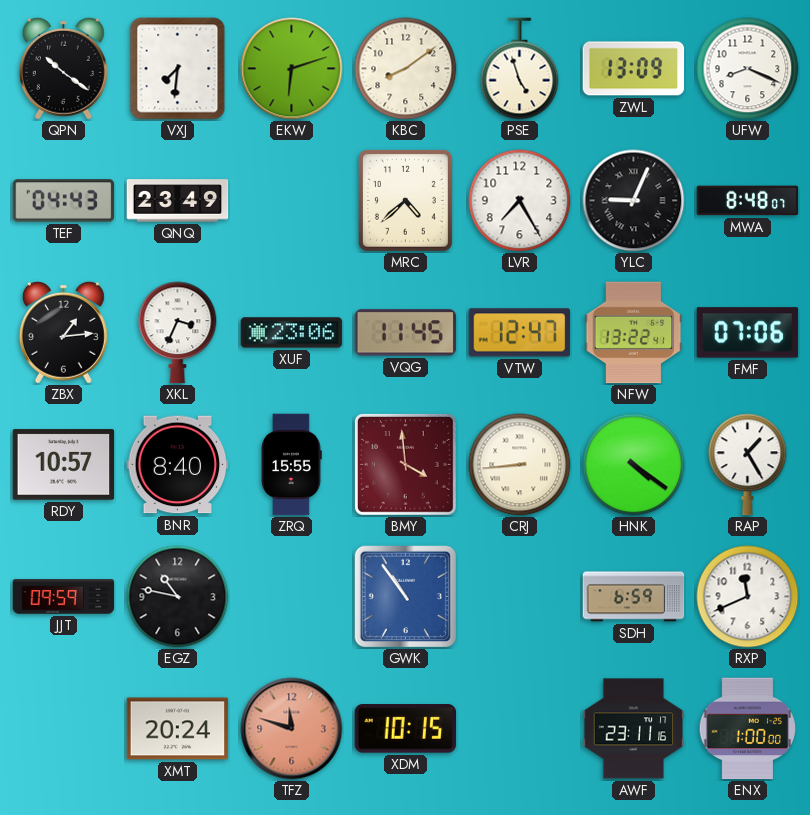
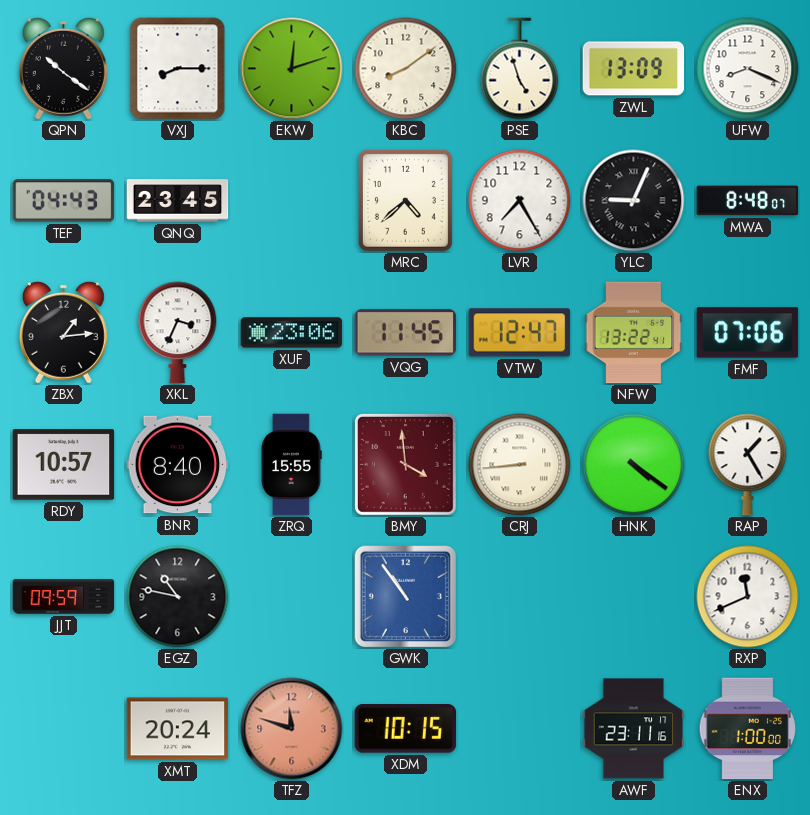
VXJ: 7:31 -> 8:15
EKW: 6:12 -> 12:12
QNQ: 23:49 -> 23:45
SDH: 6:59 -> none
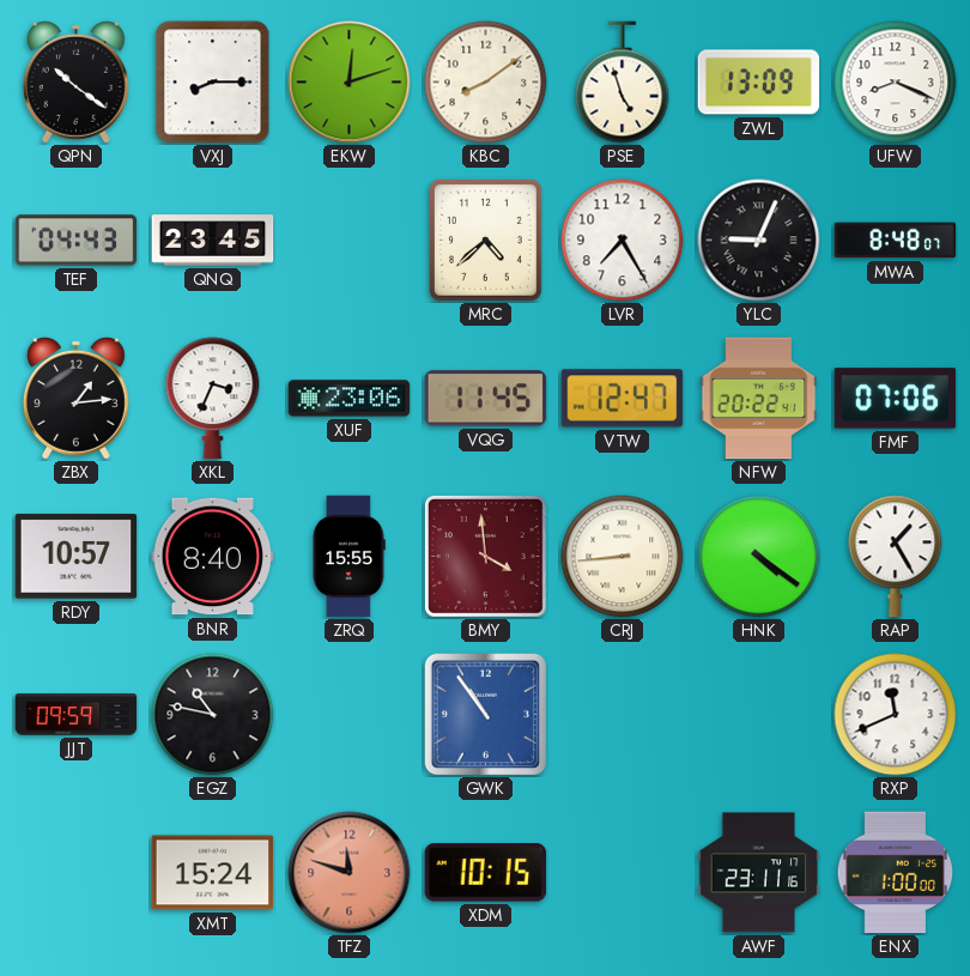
NFW: 13:22 -> 20:22
XMT: 20:24 -> 15:24
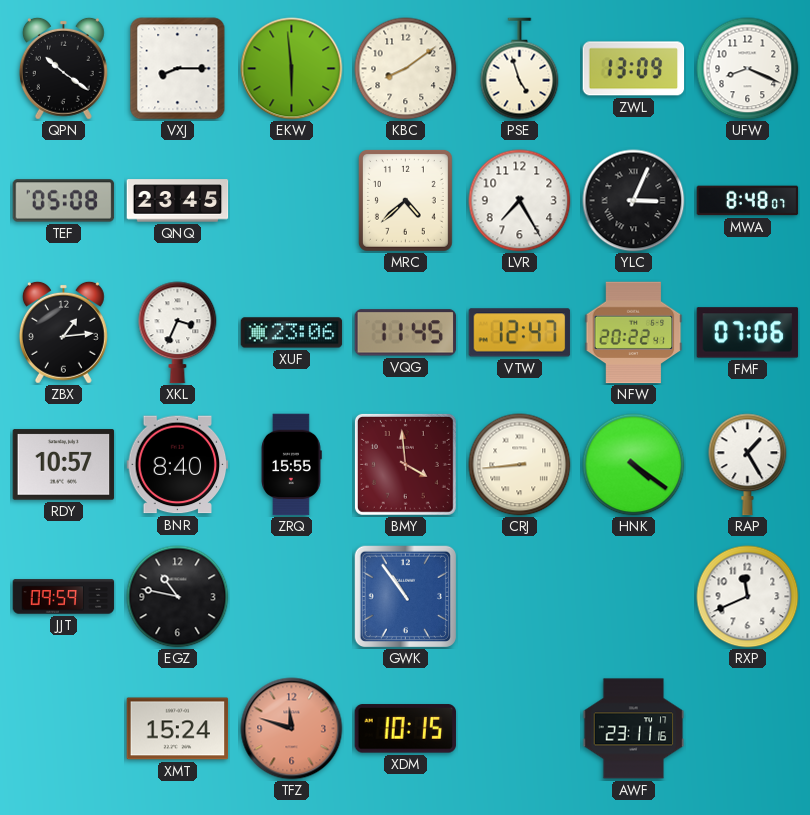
EKW: 12:12 -> 5:59
TEF: 04:43 -> 05:08
YLC: 9:04 -> 3:04
ENX: 1:00 -> none
